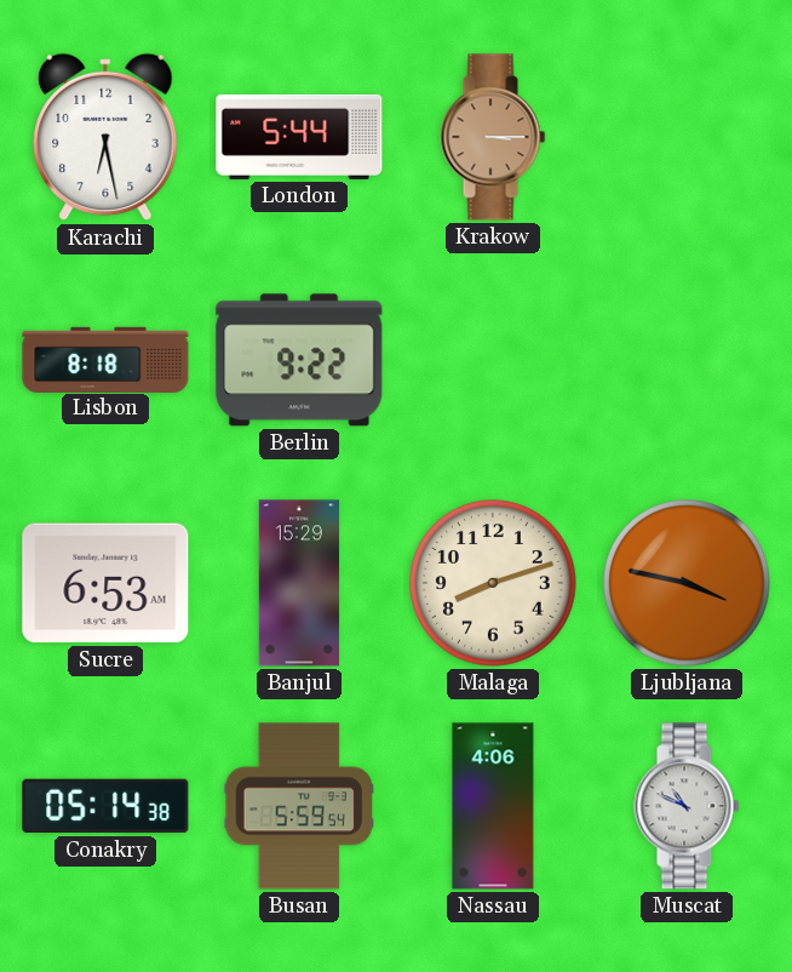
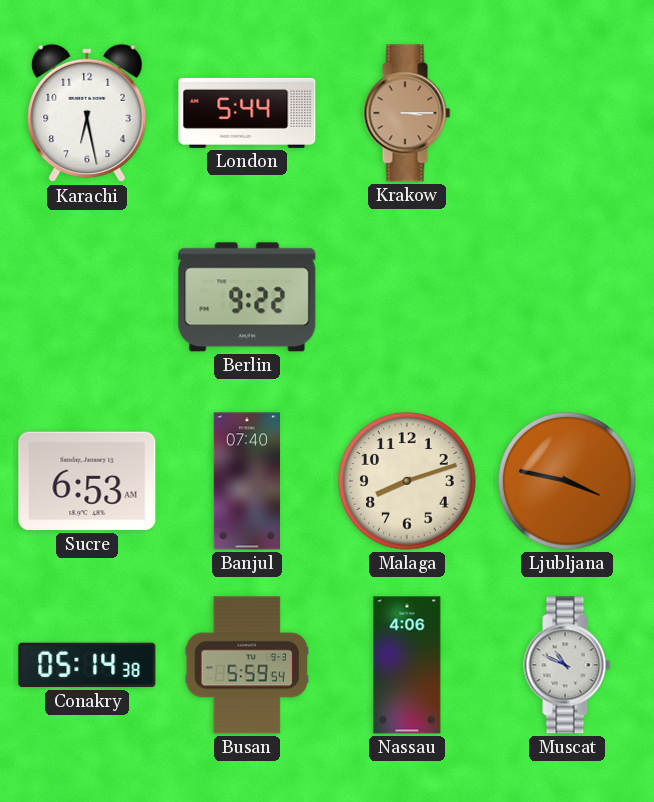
Lisbon: 8:18 -> none
Banjul: 15:29 -> 07:40
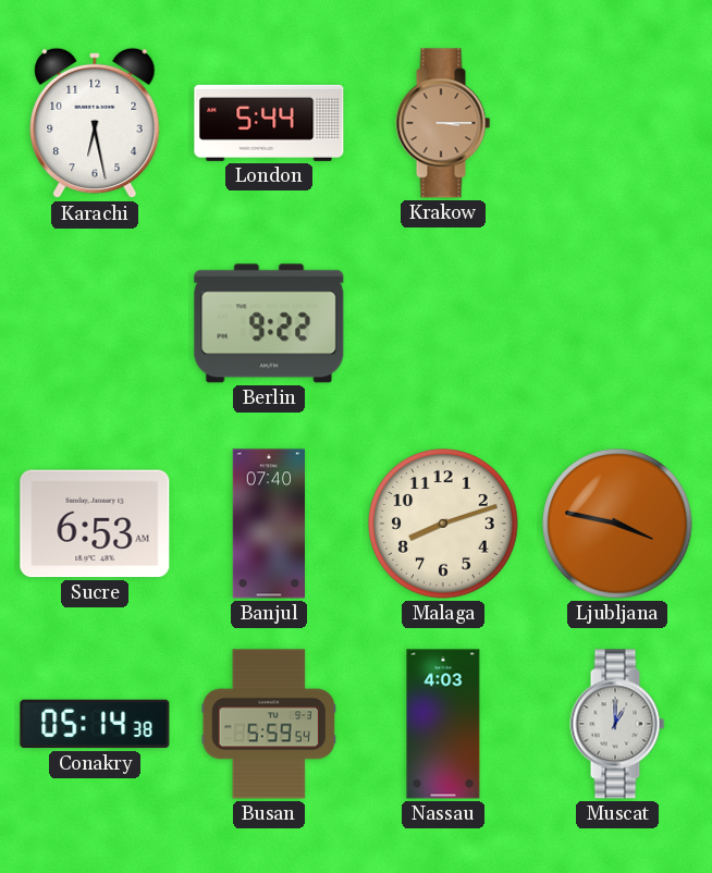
Nassau: 4:06 -> 4:03
Muscat: 10:49 -> 1:00
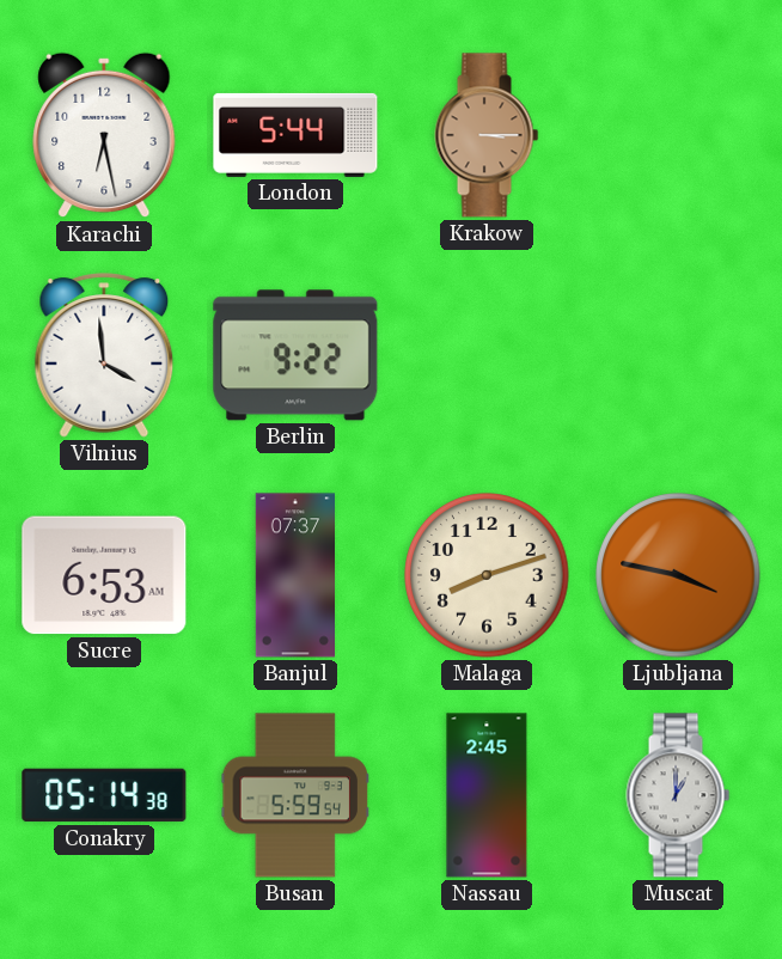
Vilnius: none -> 3:59
Banjul: 07:40 -> 07:37
Nassau: 4:03 -> 2:45
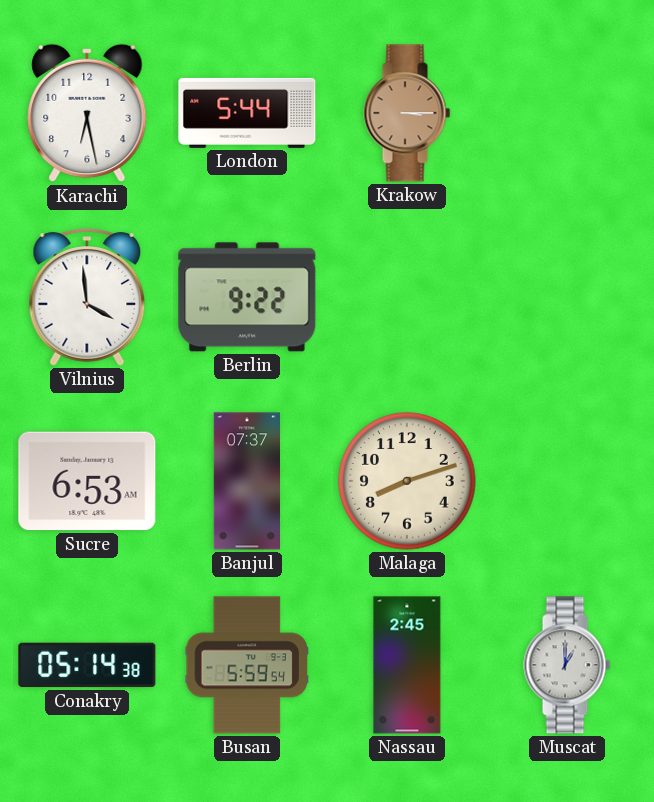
Ljubljana: 3:47 -> none
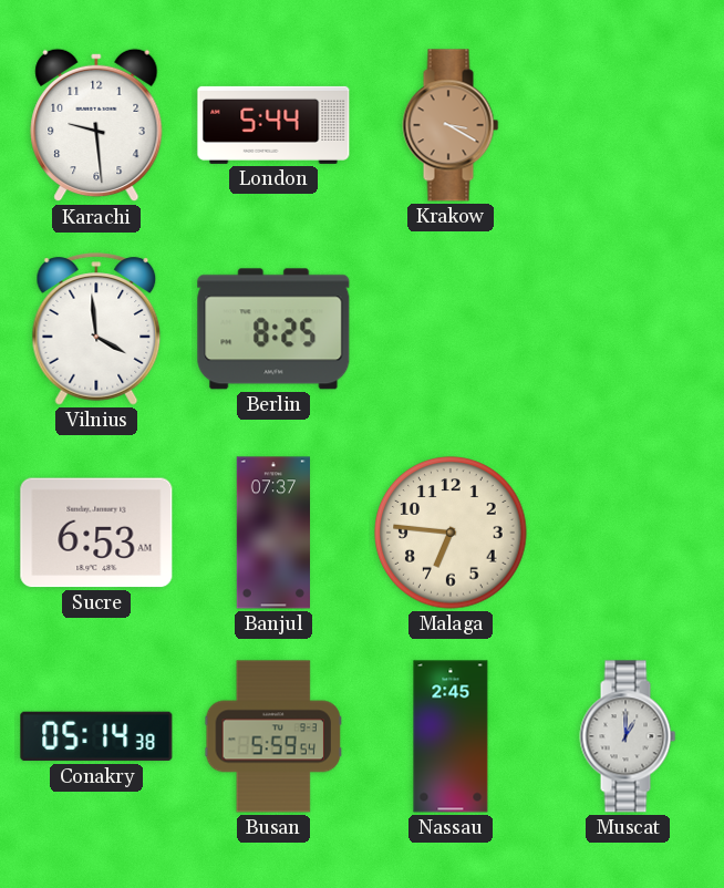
Karachi: 6:28 -> 9:29
Krakow: 3:15 -> 3:20
Berlin: 9:22 -> 8:25
Malaga: 8:12 -> 6:46
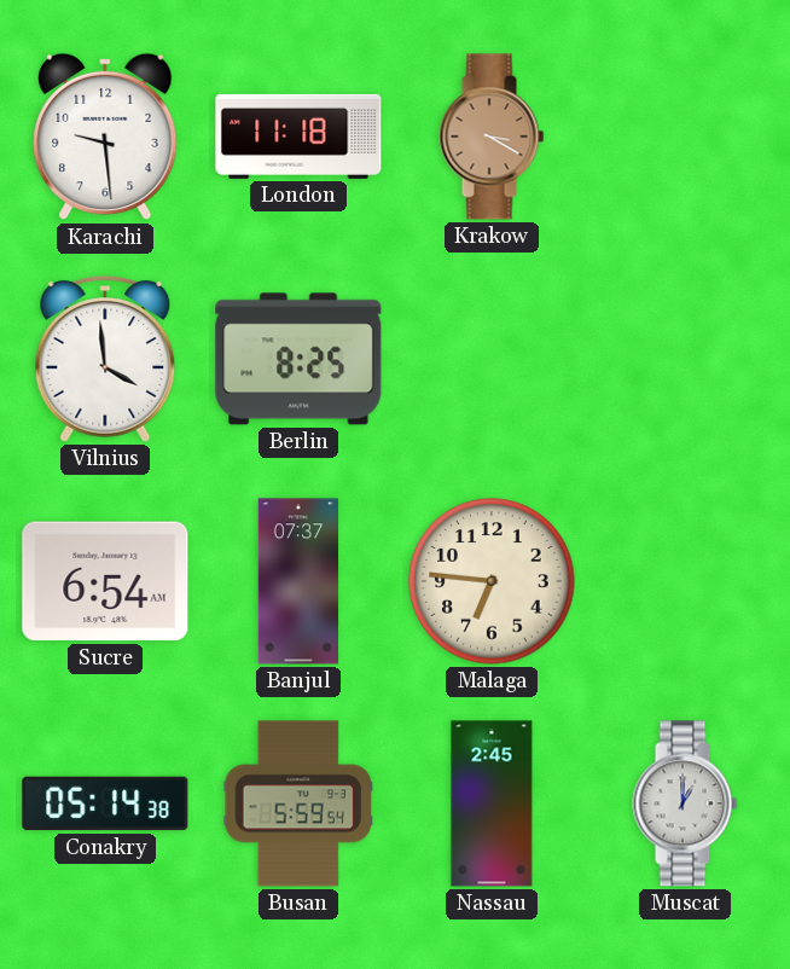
London: 5:44 -> 11:18
Sucre: 6:53 -> 6:54
